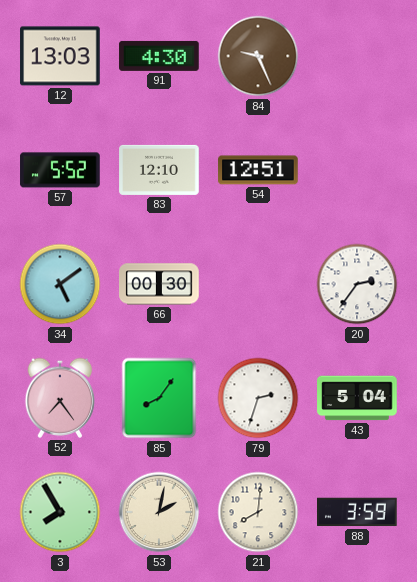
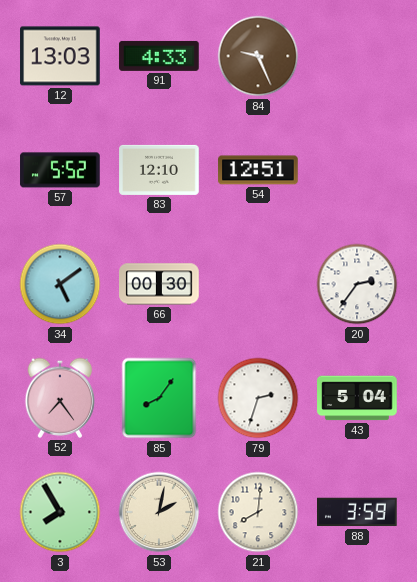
91: 4:30 -> 4:33
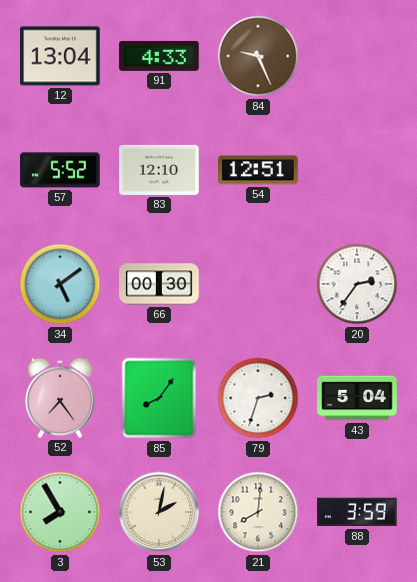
12: 13:03 -> 13:04
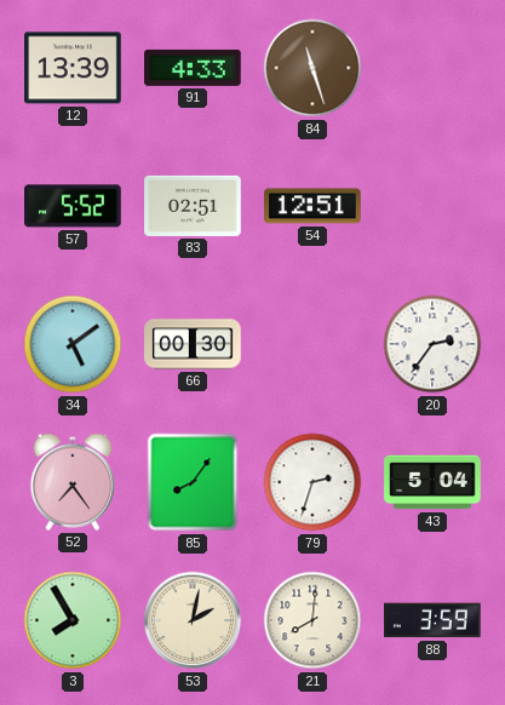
12: 13:04 -> 13:39
84: 9:26 -> 11:27
83: 12:10 -> 02:51
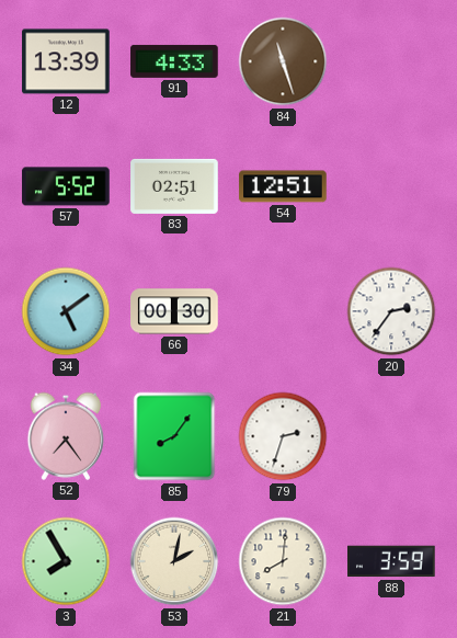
43: 5:04 -> none
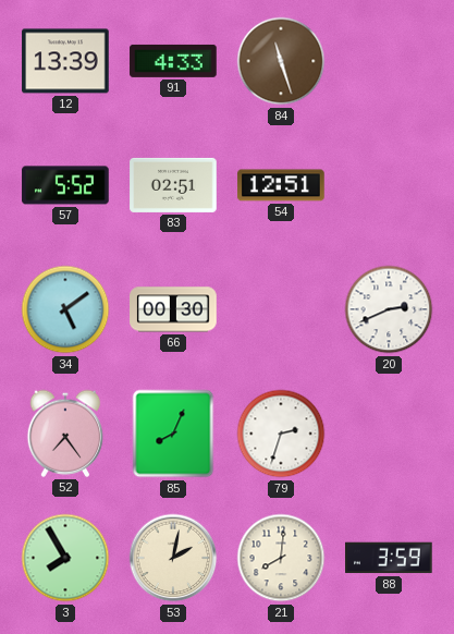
20: 2:36 -> 2:41
85: 8:06 -> 8:04
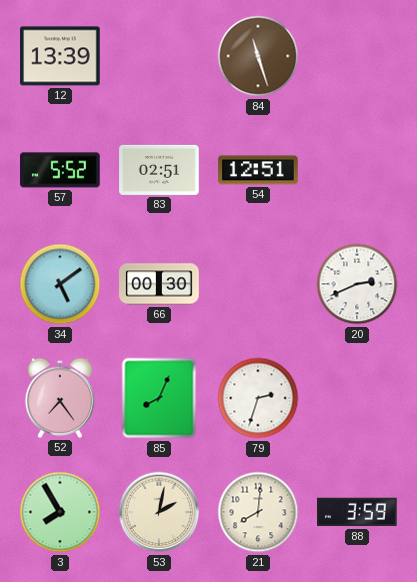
91: 4:33 -> none
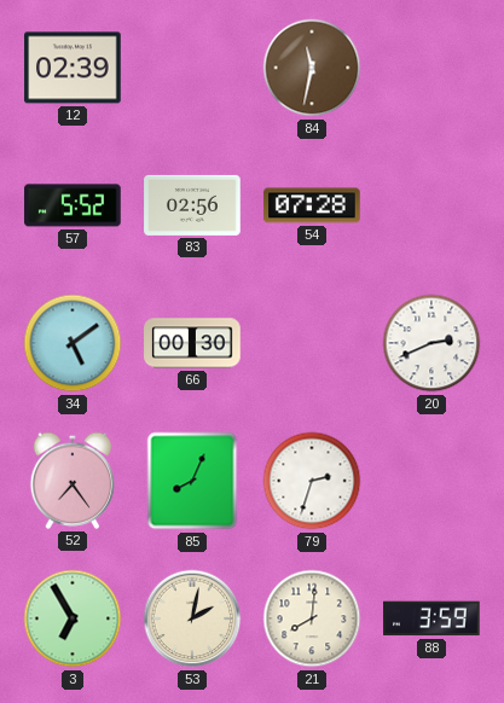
12: 13:39 -> 02:39
84: 11:27 -> 11:32
83: 02:51 -> 02:56
54: 12:51 -> 07:28
3: 7:55 -> 6:55
